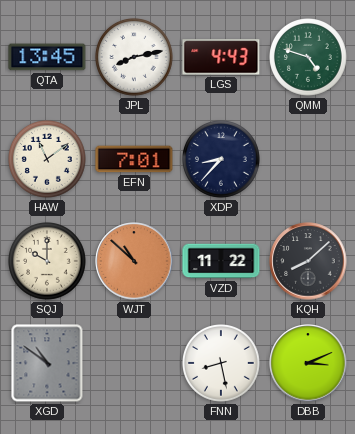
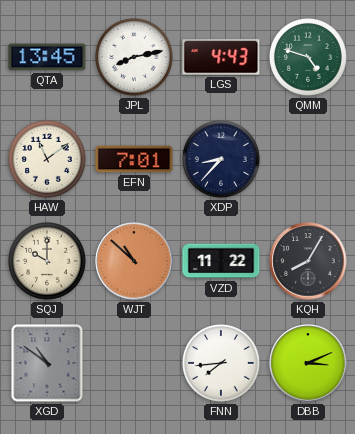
KQH: 8:08 -> 8:05
FNN: 8:28 -> 7:44
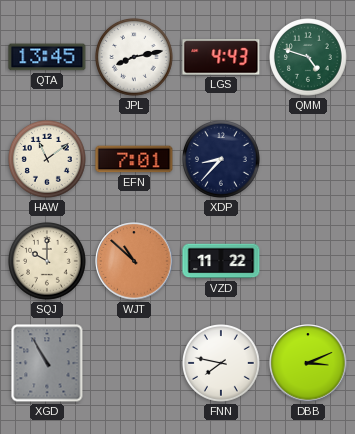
KQH: 8:05 -> none
XGD: 10:51 -> 10:55
FNN: 7:44 -> 7:47
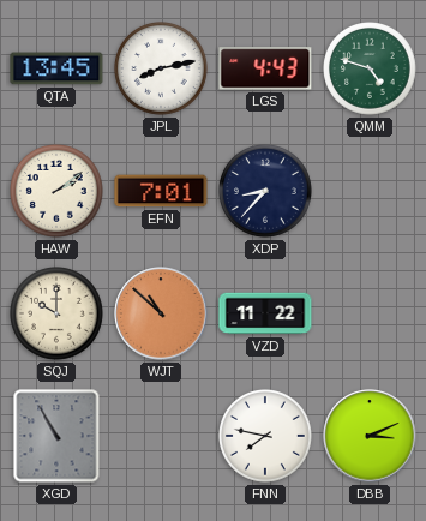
HAW: 11:09 -> 2:09
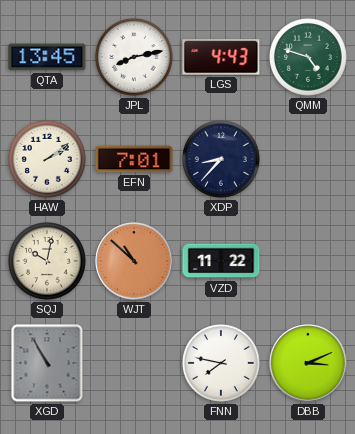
SQJ: 10:00 -> 10:02
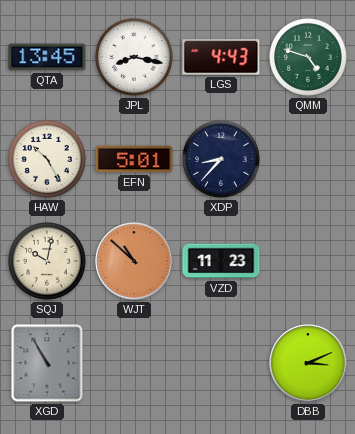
JPL: 8:13 -> 8:17
HAW: 2:09 -> 10:25
EFN: 7:01 -> 5:01
VZD: 11:22 -> 11:23
FNN: 7:47 -> none
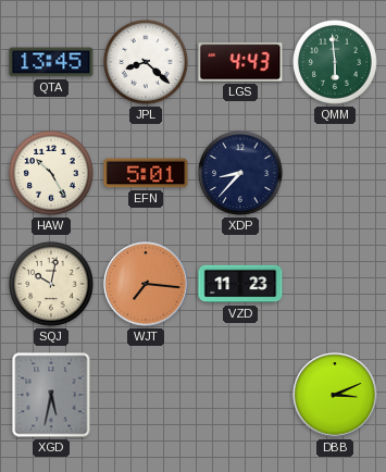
JPL: 8:17 -> 8:22
QMM: 4:48 -> 5:59
WJT: 10:52 -> 7:16
XGD: 10:55 -> 5:32
